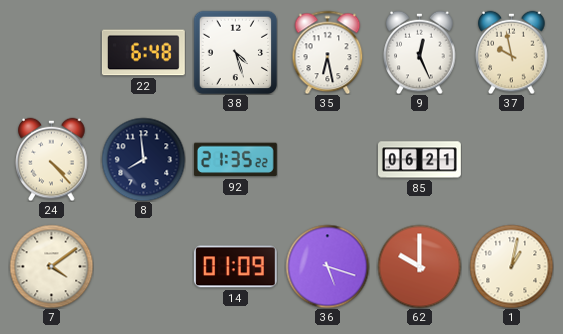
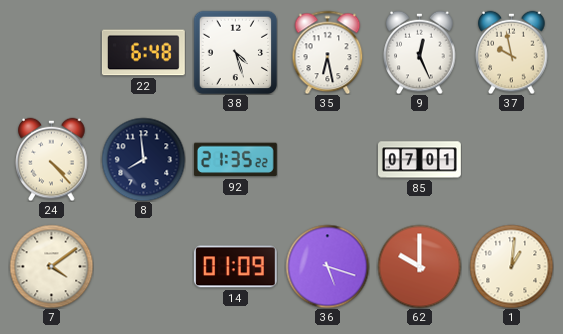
85: 06:21 -> 07:01
1: 1:02 -> 1:01
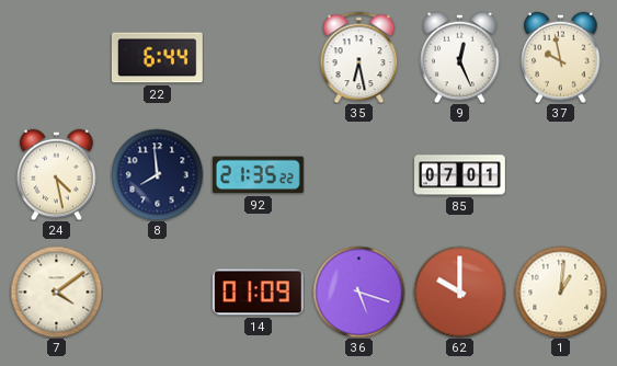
22: 6:48 -> 6:44
38: 4:27 -> none
24: 4:23 -> 4:28
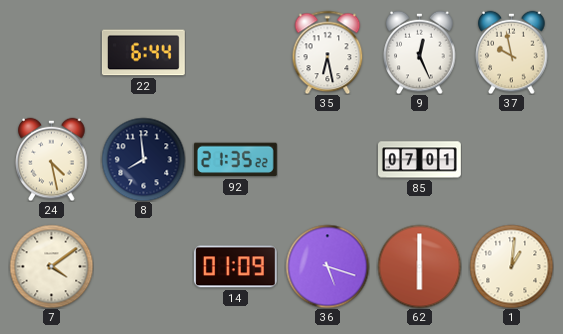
62: 10:00 -> 6:00
